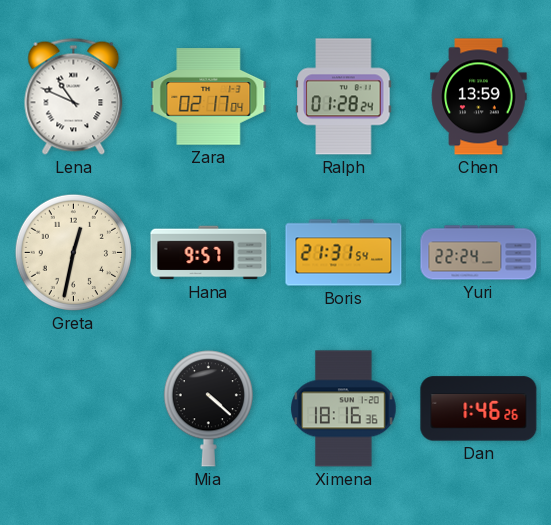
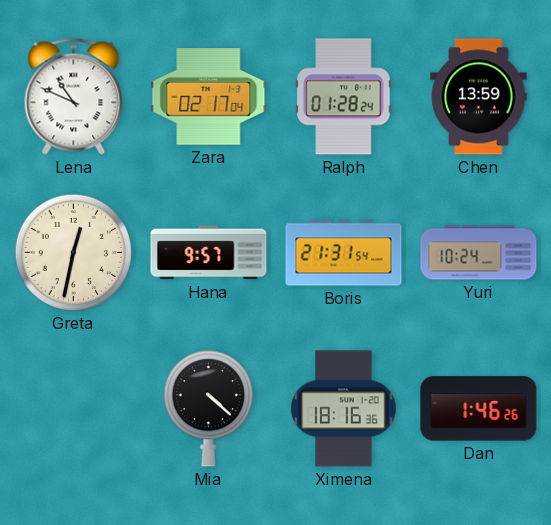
Yuri: 22:24 -> 10:24
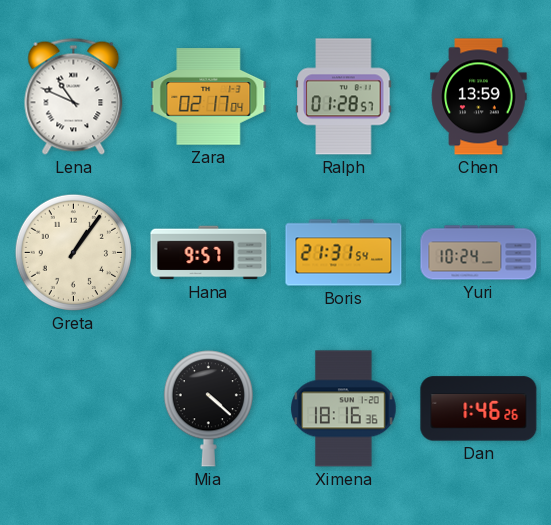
Ralph: 01:28:24 -> 01:28:57
Greta: 12:32 -> 1:06
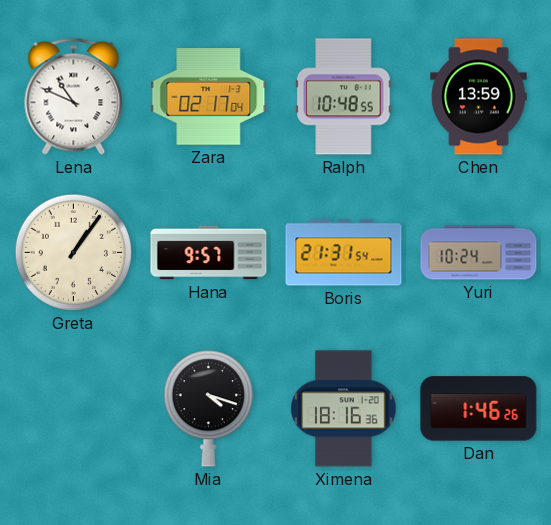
Ralph: 01:28 -> 10:48
Mia: 4:22 -> 4:18
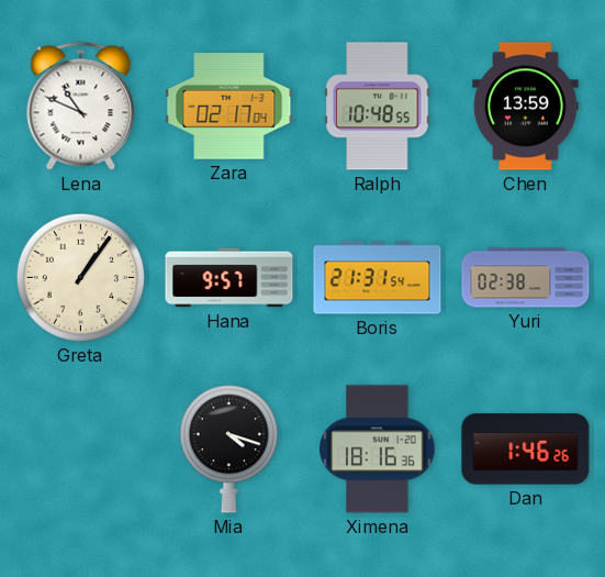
Yuri: 10:24 -> 02:38
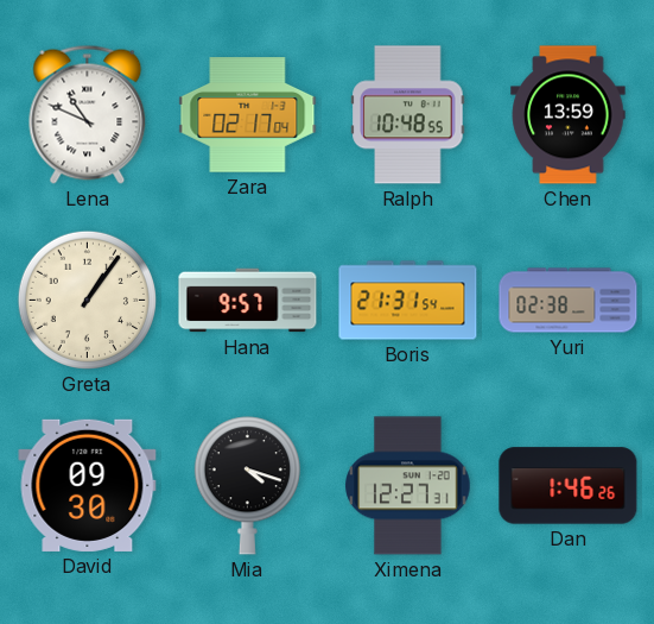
David: none -> 09:30
Ximena: 18:16 -> 12:27
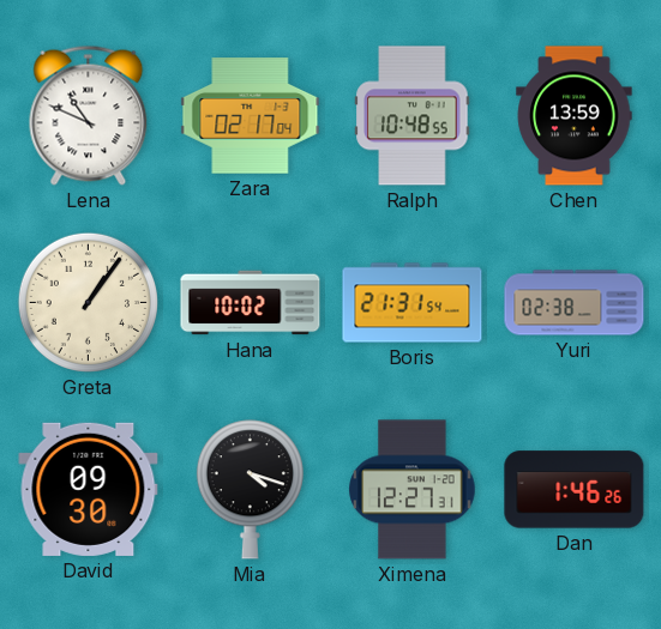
Hana: 9:57 -> 10:02
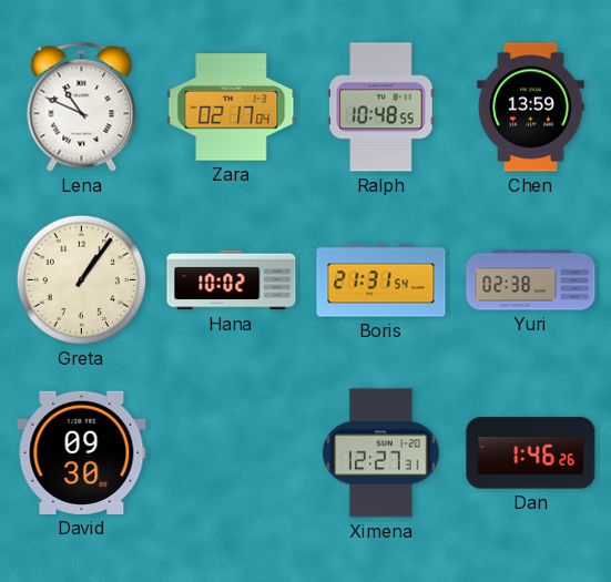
Mia: 4:18 -> none
